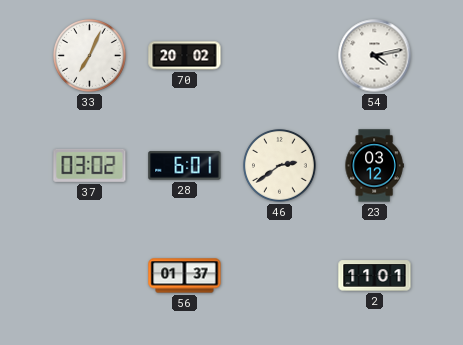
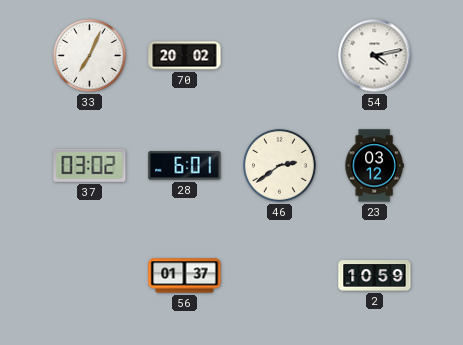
2: 11:01 -> 10:59
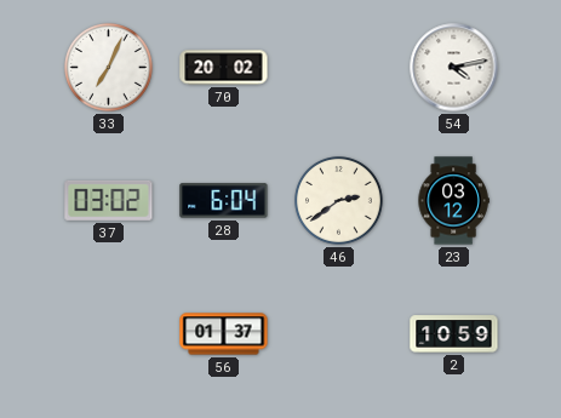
28: 6:01 -> 6:04
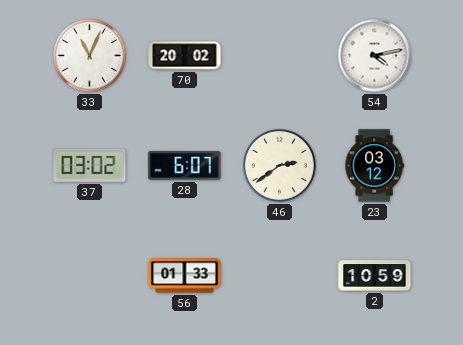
33: 7:04 -> 11:04
28: 6:04 -> 6:07
56: 01:37 -> 01:33
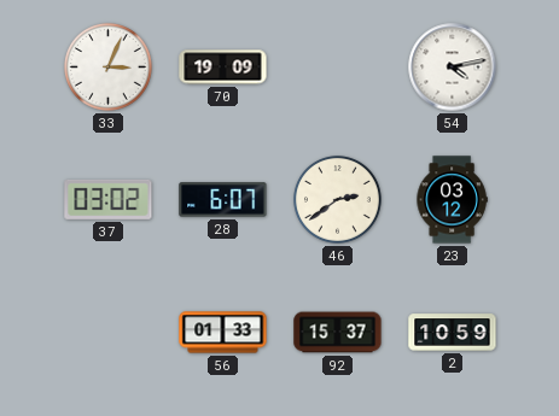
33: 11:04 -> 3:04
70: 20:02 -> 19:09
92: none -> 15:37
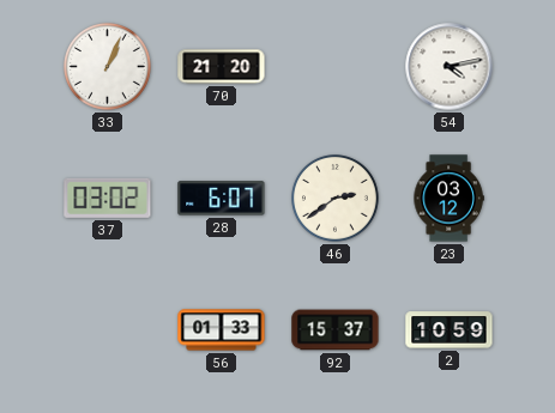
33: 3:04 -> 1:04
70: 19:09 -> 21:20
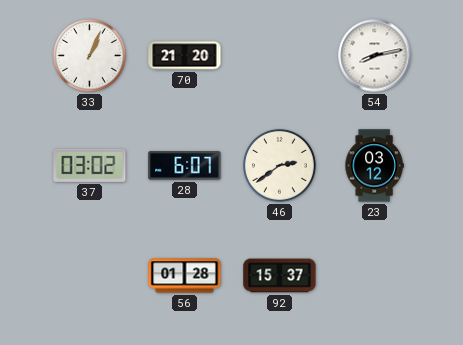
54: 4:13 -> 8:13
56: 01:33 -> 01:28
2: 10:59 -> none
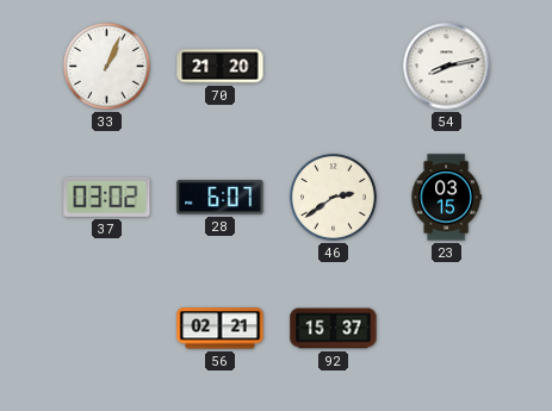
23: 03:12 -> 03:15
56: 01:28 -> 02:21
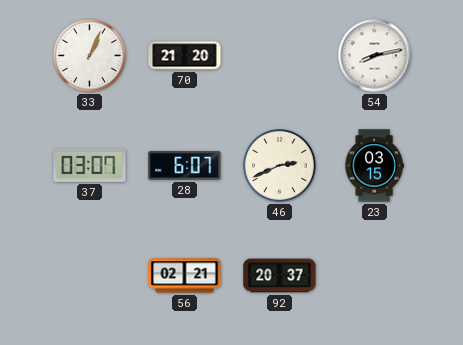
37: 03:02 -> 03:07
46: 2:39 -> 2:41
92: 15:37 -> 20:37
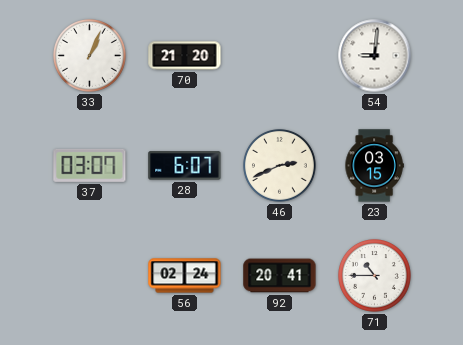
54: 8:13 -> 9:01
56: 02:21 -> 02:24
92: 20:37 -> 20:41
71: none -> 10:45
